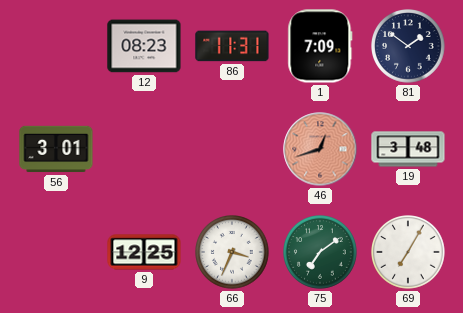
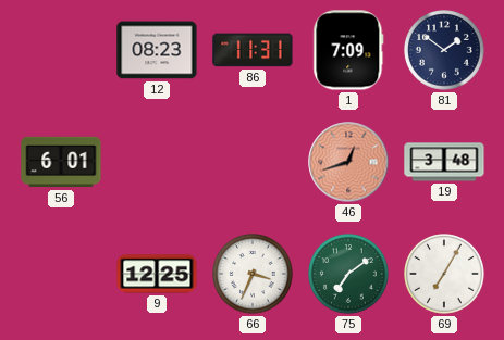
56: 3:01 -> 6:01
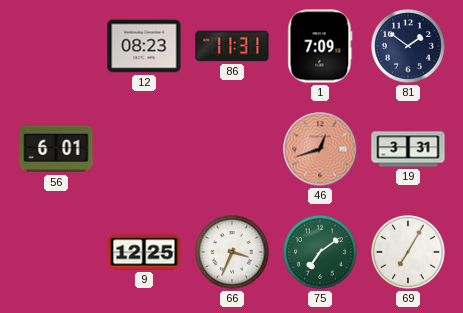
19: 3:48 -> 3:31
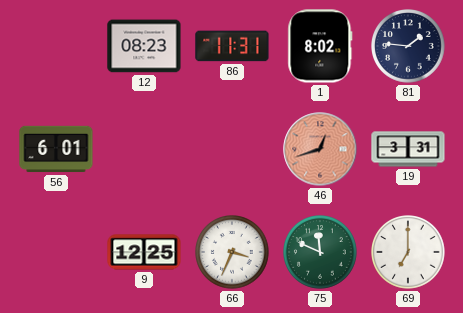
1: 7:09 -> 8:02
81: 1:51 -> 1:46
75: 7:09 -> 11:49
69: 7:05 -> 7:00
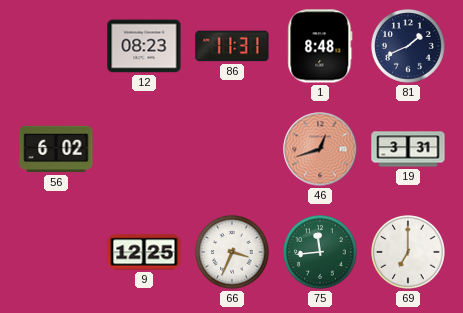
1: 8:02 -> 8:48
81: 1:46 -> 1:41
56: 6:01 -> 6:02
75: 11:49 -> 11:44
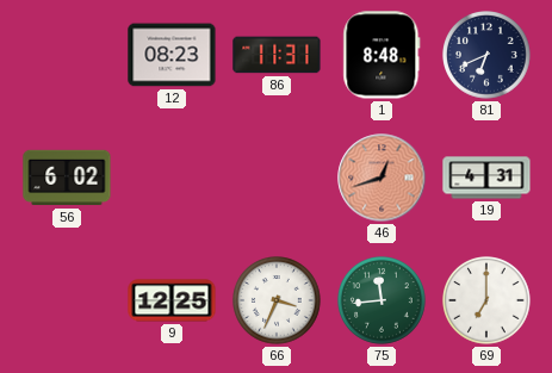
81: 1:41 -> 6:41
19: 3:31 -> 4:31
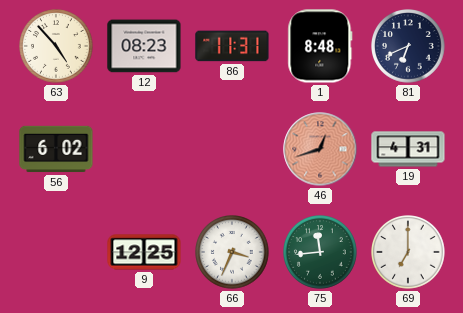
63: none -> 4:53
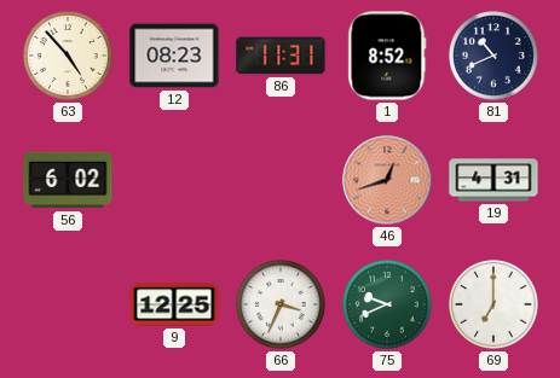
1: 8:48 -> 8:52
81: 6:41 -> 10:41
75: 11:44 -> 9:41
